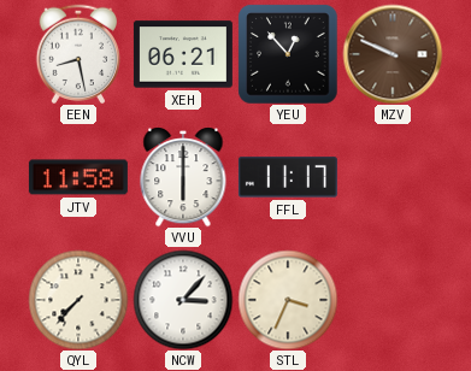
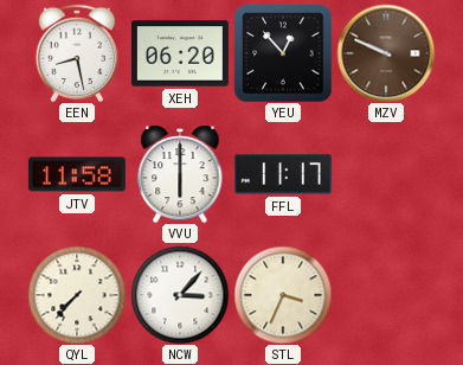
XEH: 06:21 -> 06:20
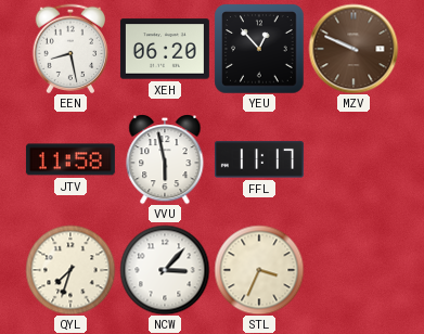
VVU: 6:00 -> 5:58
QYL: 7:37 -> 7:33
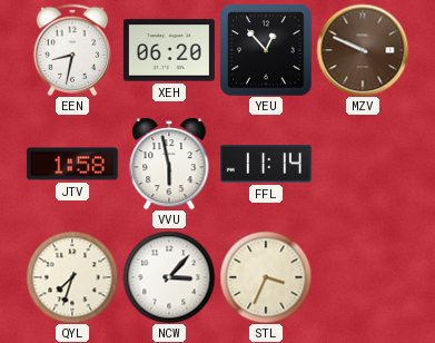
EEN: 8:28 -> 8:32
JTV: 11:58 -> 1:58
FFL: 11:17 -> 11:14
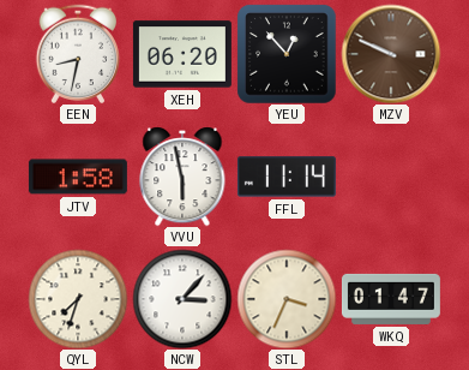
WKQ: none -> 01:47
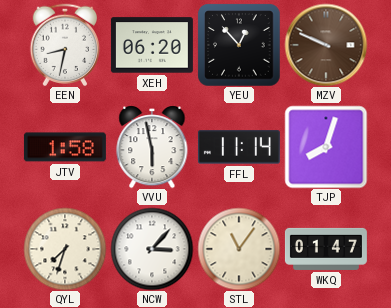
TJP: none -> 8:03
STL: 3:34 -> 11:06
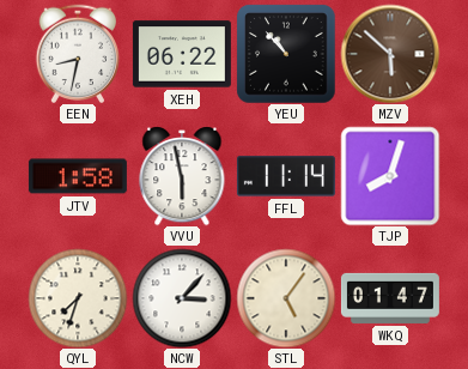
XEH: 06:20 -> 06:22
YEU: 12:53 -> 10:53
MZV: 9:49 -> 5:52
STL: 11:06 -> 5:06
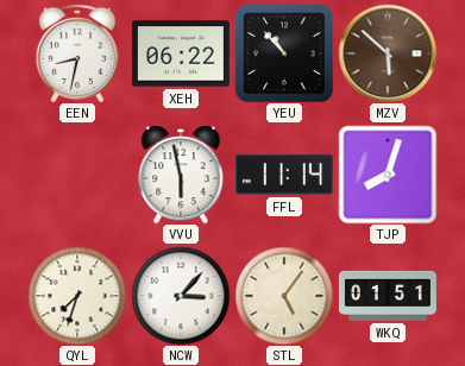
JTV: 1:58 -> none
WKQ: 01:47 -> 01:51
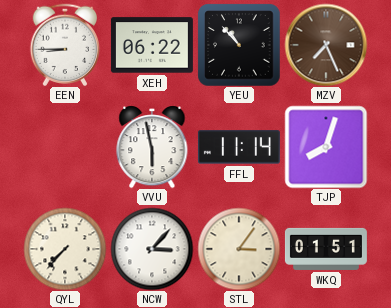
EEN: 8:32 -> 8:45
MZV: 5:52 -> 7:26
QYL: 7:33 -> 7:37
STL: 5:06 -> 3:06
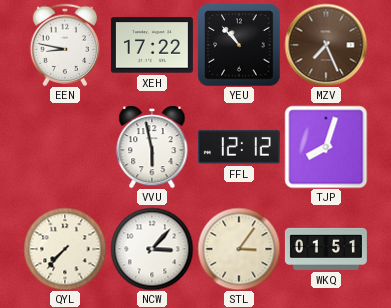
EEN: 8:45 -> 8:47
XEH: 06:22 -> 17:22
FFL: 11:14 -> 12:12
